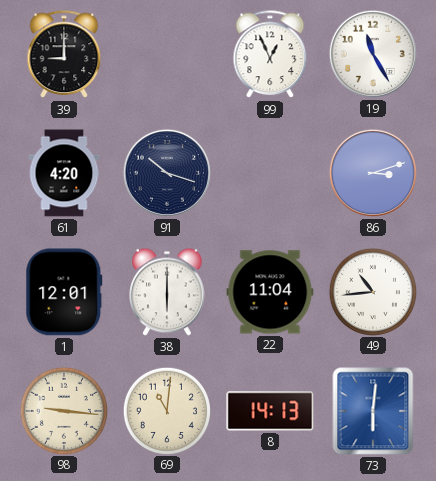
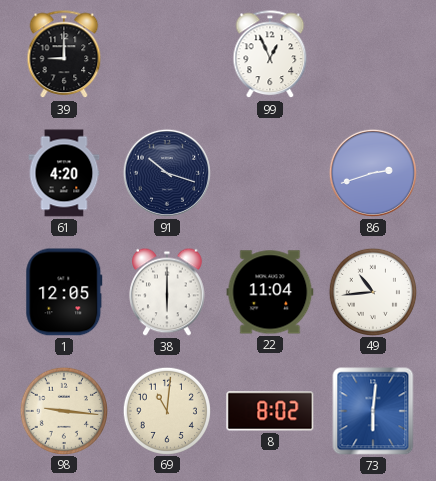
19: 11:25 -> none
86: 3:12 -> 2:42
1: 12:01 -> 12:05
8: 14:13 -> 8:02
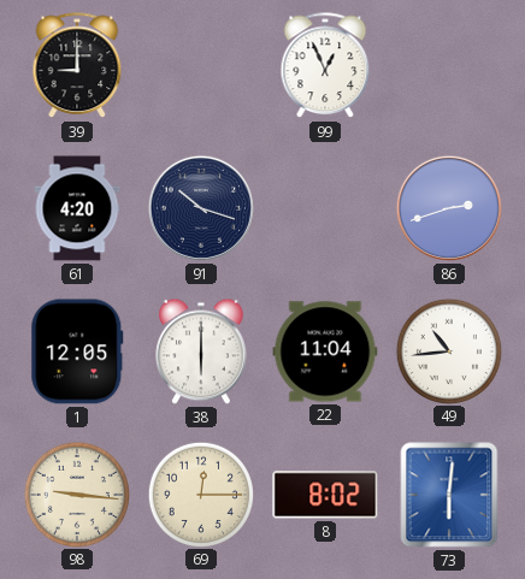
69: 11:01 -> 12:15
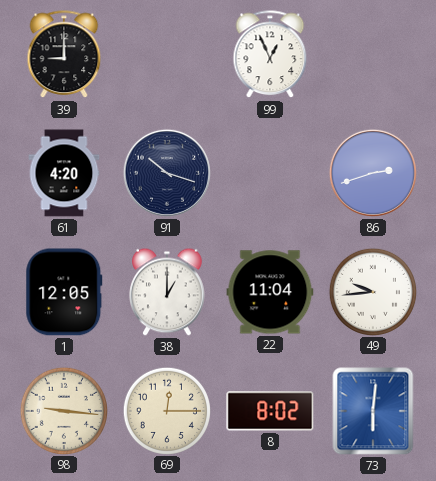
38: 6:00 -> 1:00
49: 10:44 -> 9:44
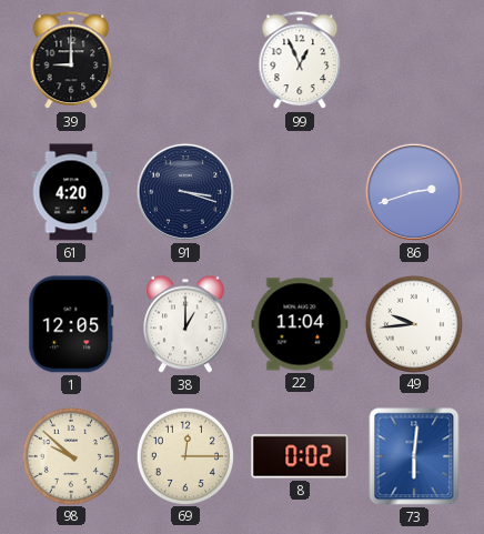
91: 10:18 -> 3:18
98: 9:16 -> 9:52
8: 8:02 -> 0:02
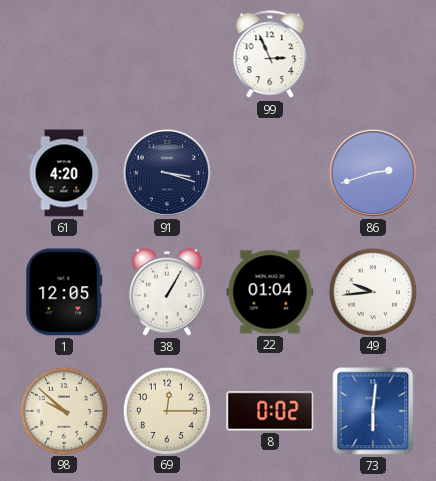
39: 9:00 -> none
99: 12:56 -> 2:56
38: 1:00 -> 1:05
22: 11:04 -> 01:04
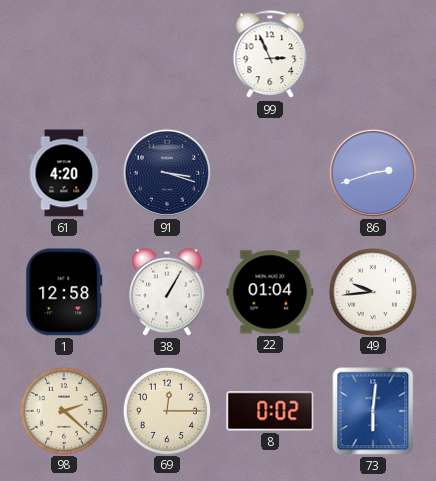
1: 12:05 -> 12:58
98: 9:52 -> 2:22
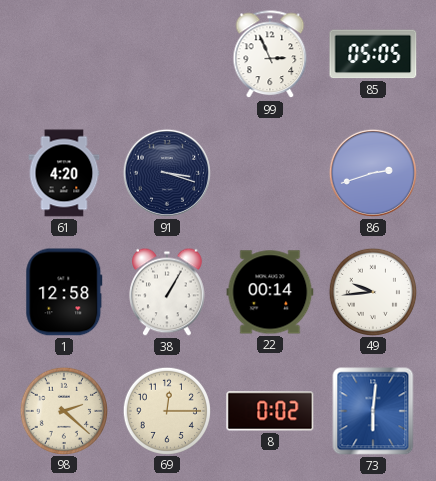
85: none -> 05:05
22: 01:04 -> 00:14
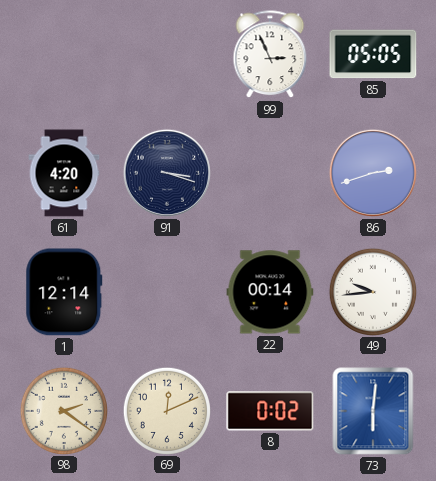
1: 12:58 -> 12:14
38: 1:05 -> none
98: 2:22 -> 2:21
69: 12:15 -> 12:11
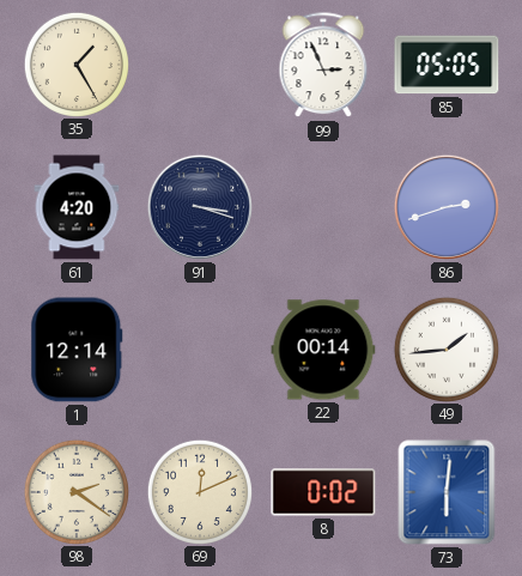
35: none -> 1:25
49: 9:44 -> 1:44
